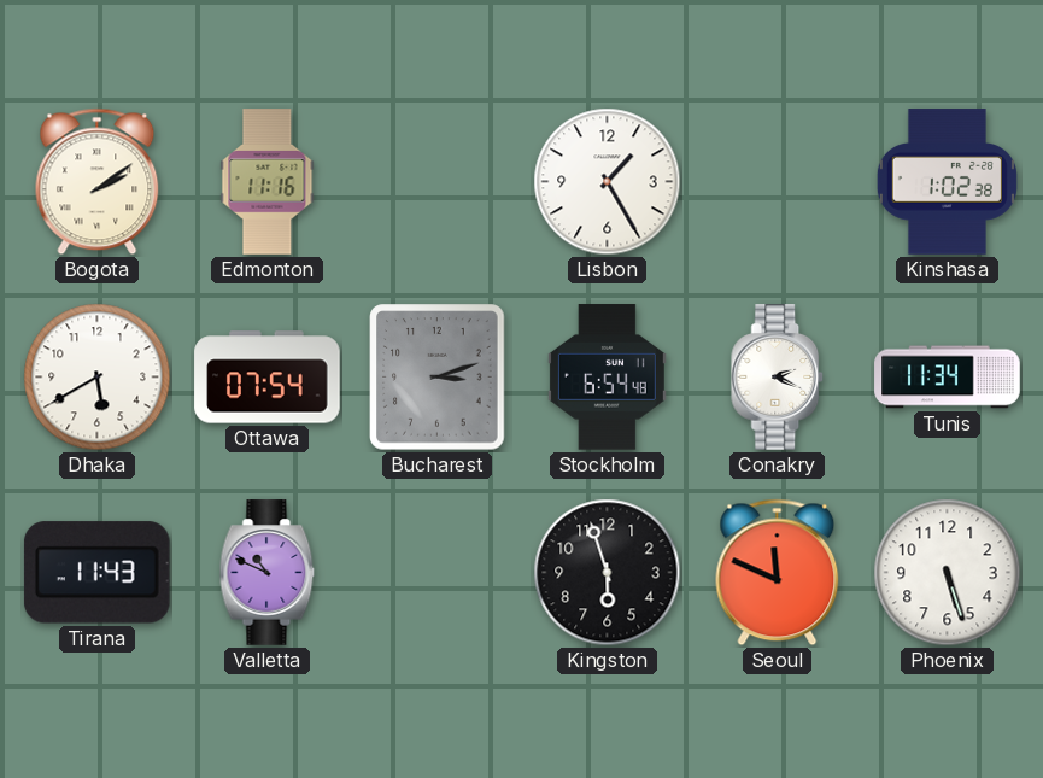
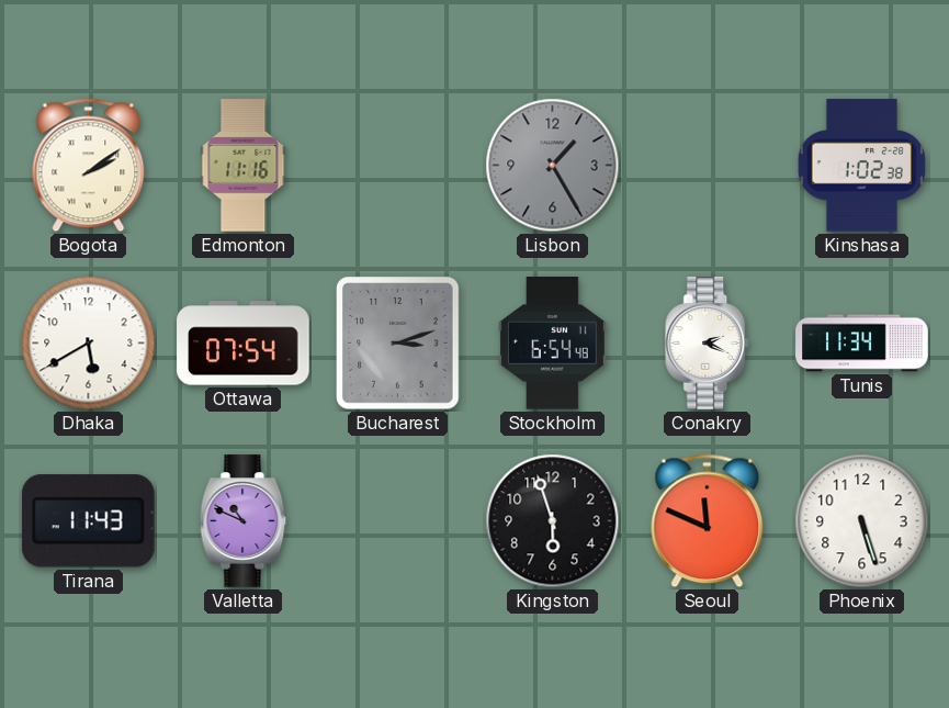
Lisbon dial: white -> grey
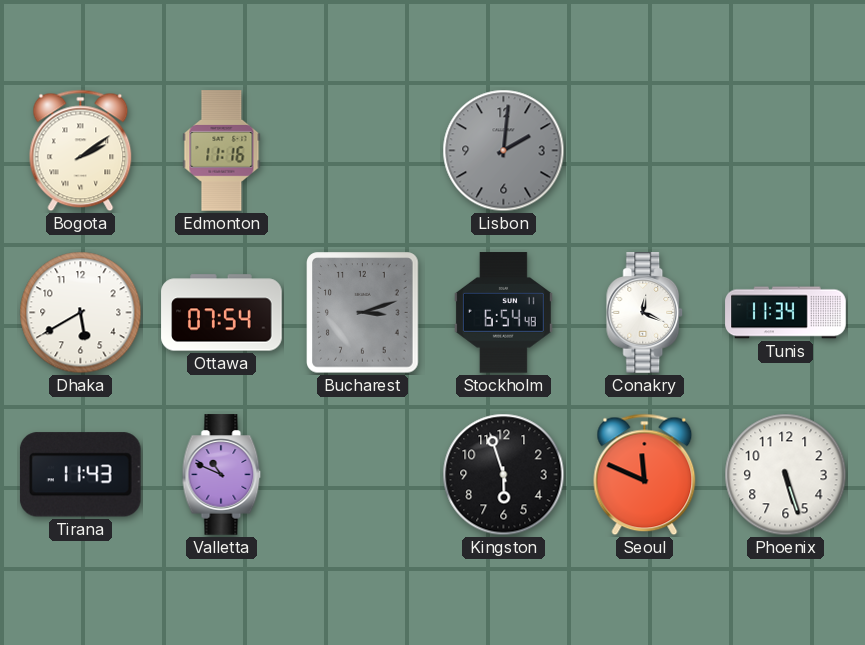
Lisbon: 1:25 -> 2:01
Kinshasa: 1:02 -> none
Conakry: 2:19 -> 12:19
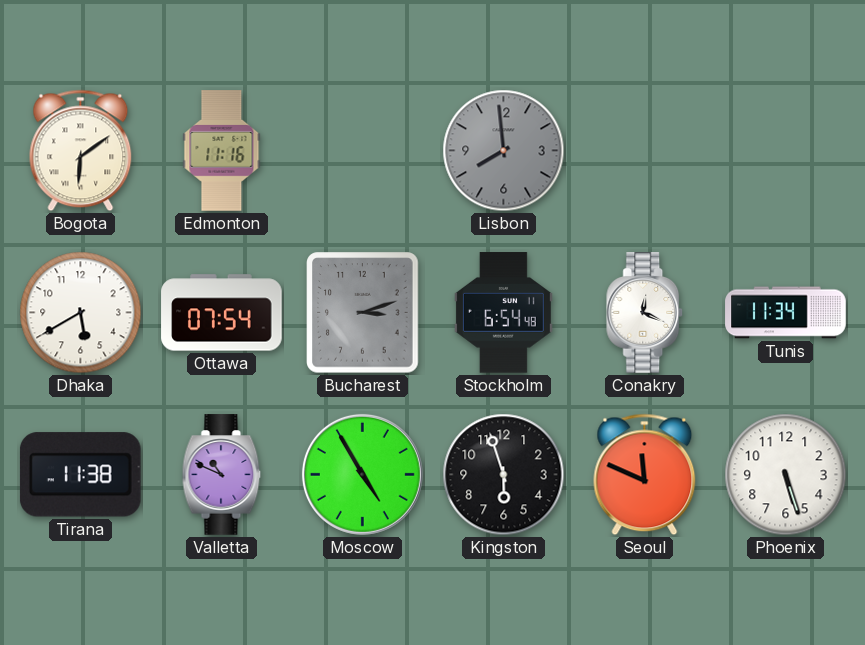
Bogota: 2:09 -> 6:09
Lisbon: 2:01 -> 7:59
Tirana: 11:43 -> 11:38
Moscow: none -> 4:55
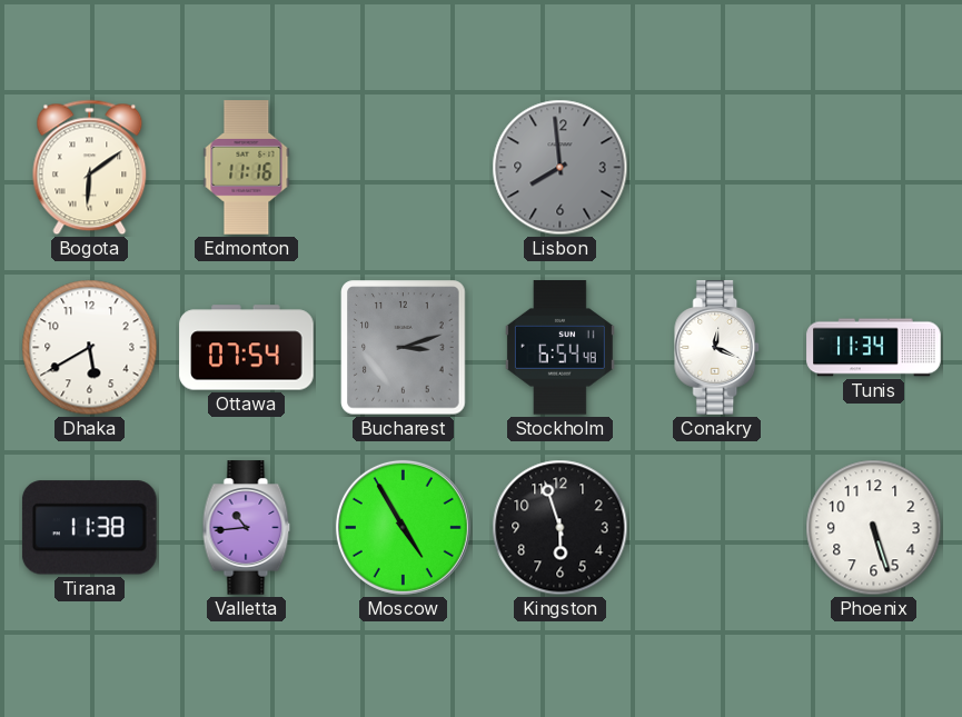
Valletta: 10:49 -> 10:44
Seoul: 11:49 -> none
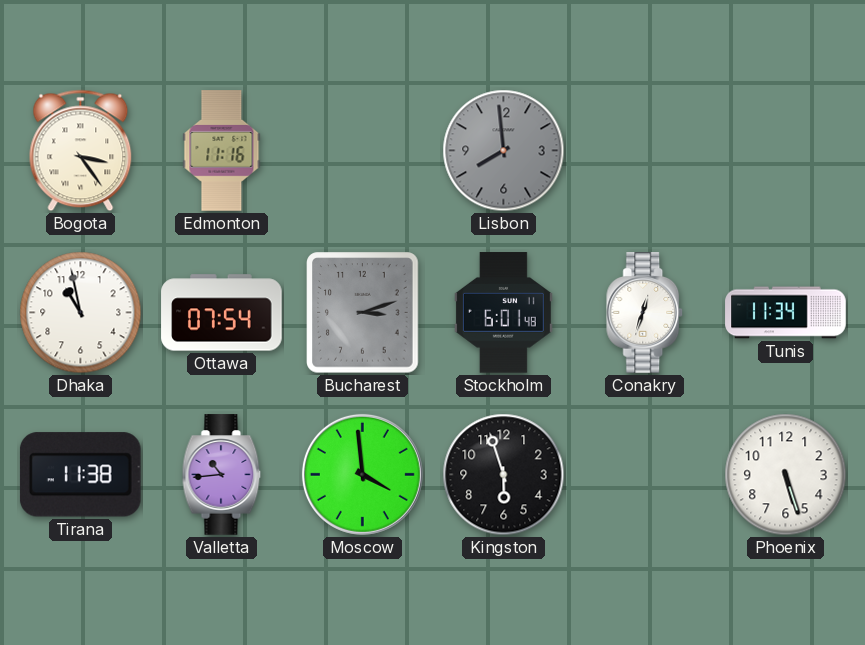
Bogota: 6:09 -> 3:24
Dhaka: 5:40 -> 10:58
Stockholm: 6:54 -> 6:01
Conakry: 12:19 -> 12:33
Moscow: 4:55 -> 3:59
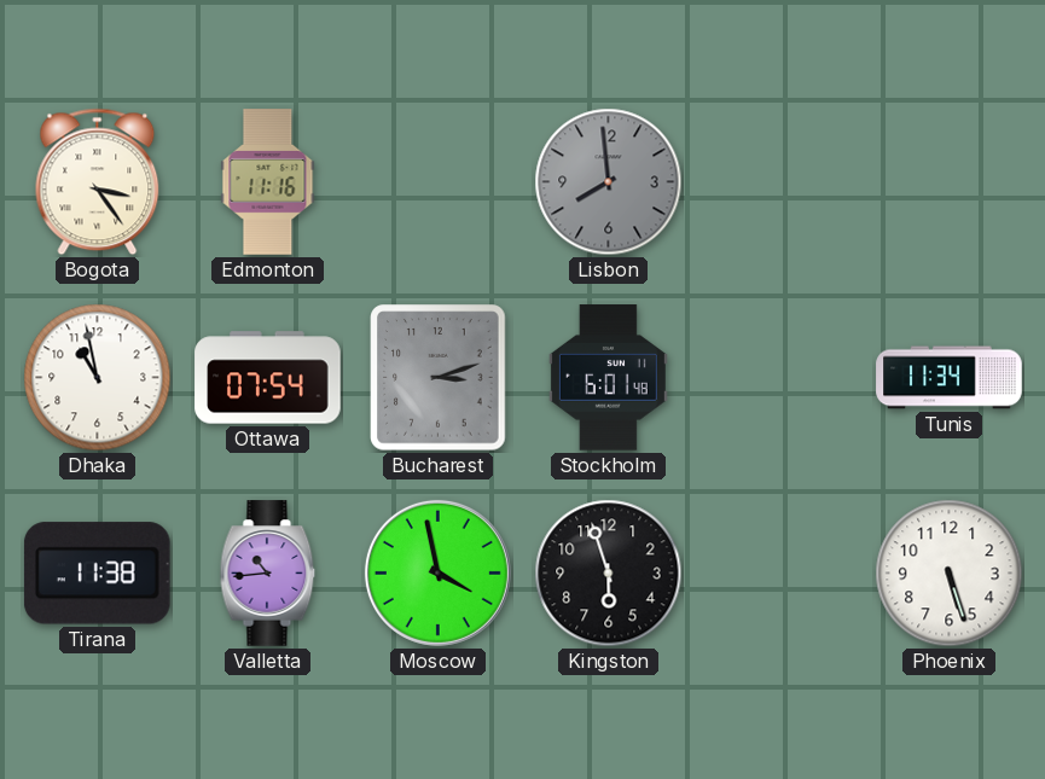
Conakry: 12:33 -> none
Moscow: 3:59 -> 3:58
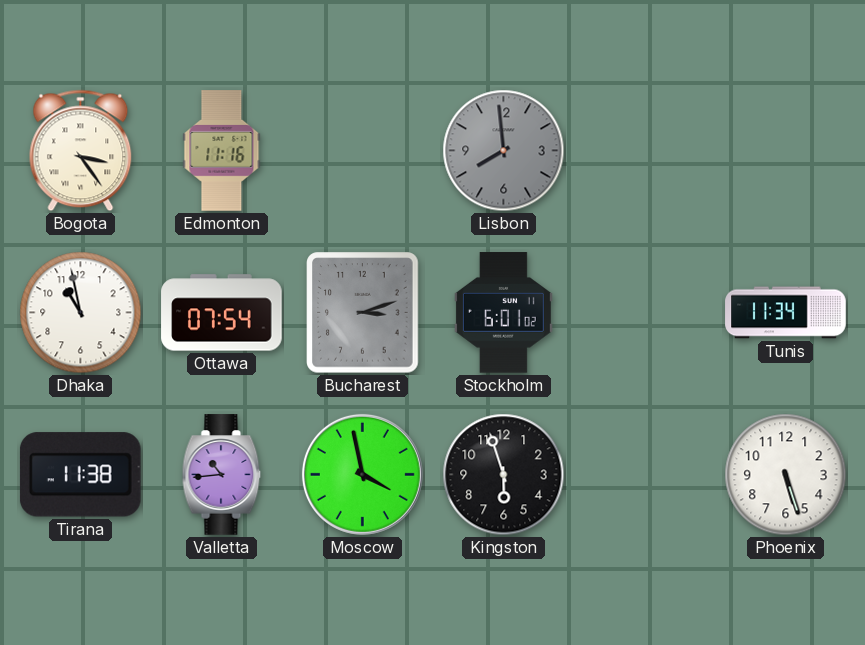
Stockholm: 6:01:48 -> 6:01:02
